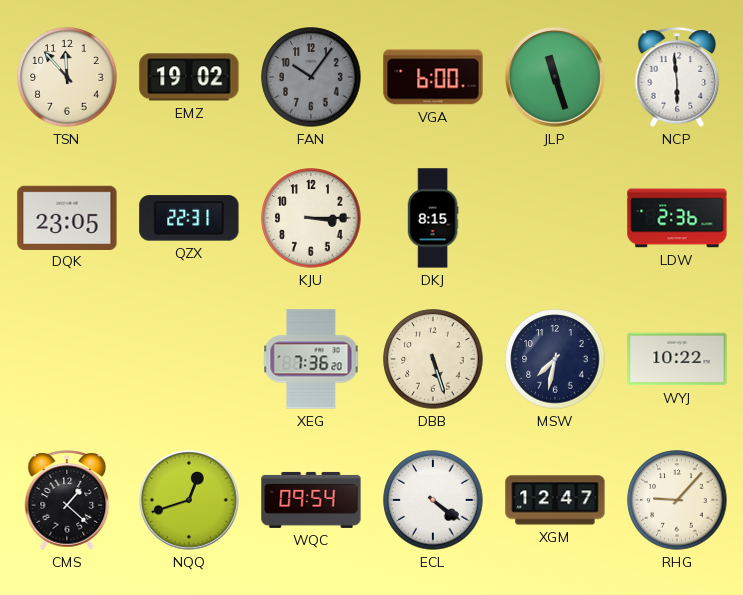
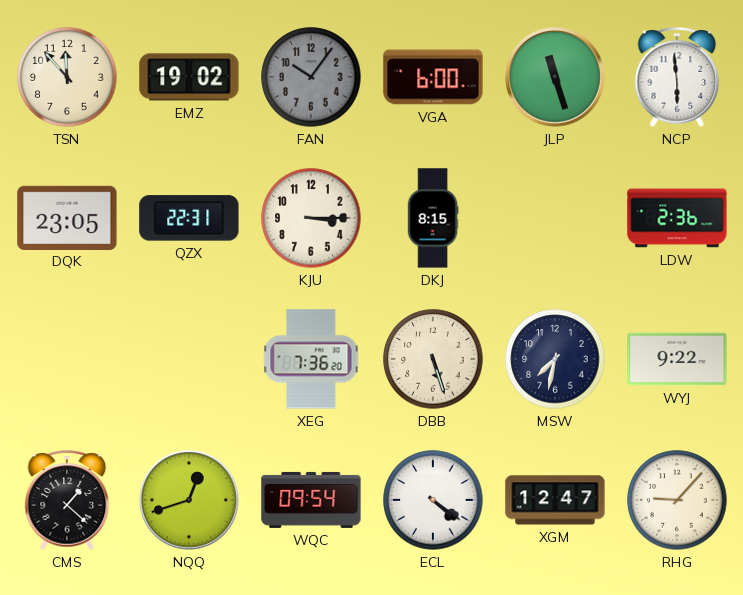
WYJ: 10:22 -> 9:22
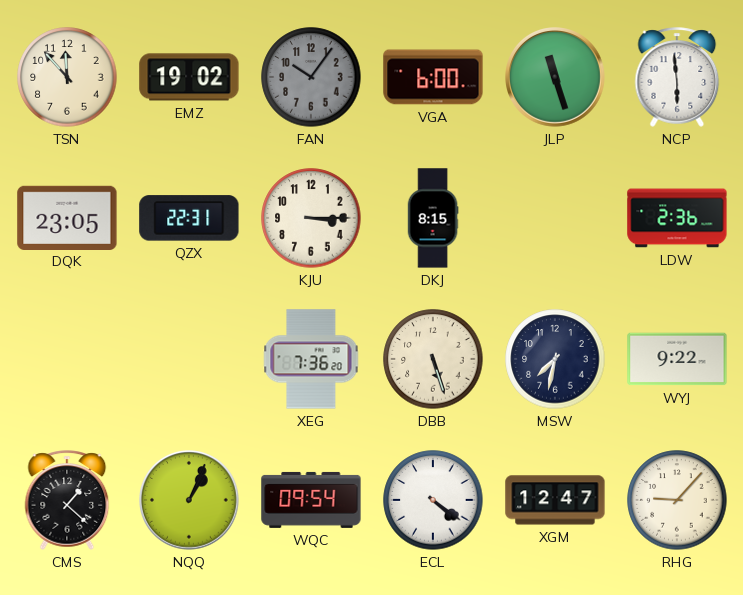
NQQ: 12:42 -> 1:04
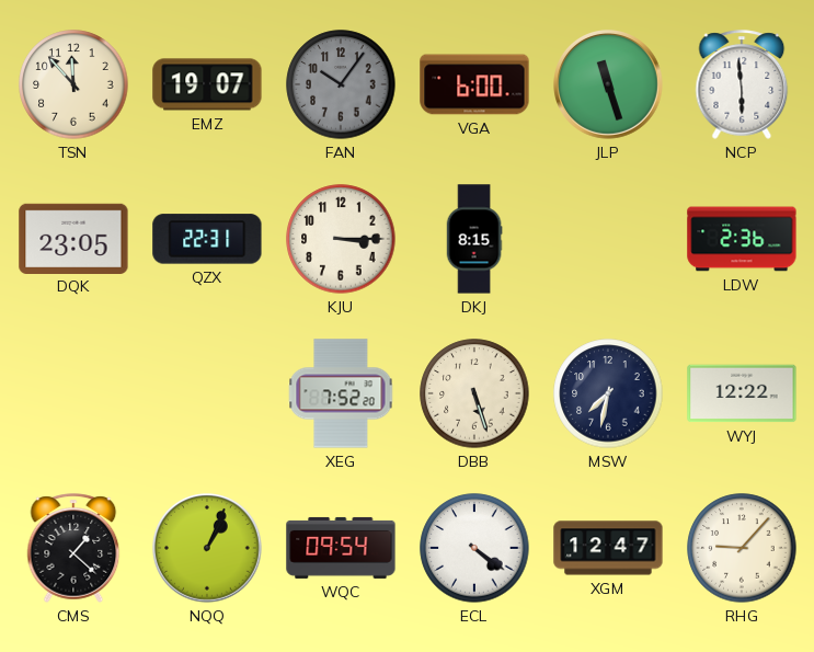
EMZ: 19:02 -> 19:07
XEG: 7:36 -> 7:52
WYJ: 9:22 -> 12:22
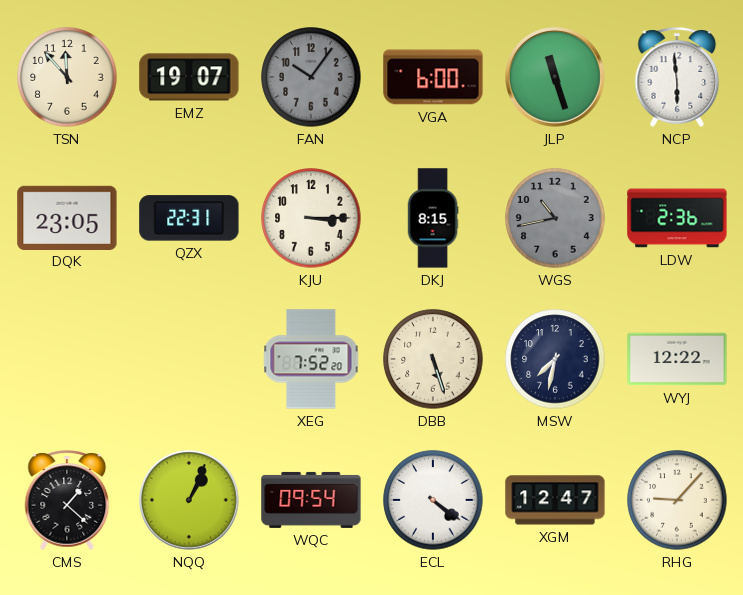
WGS: none -> 10:43
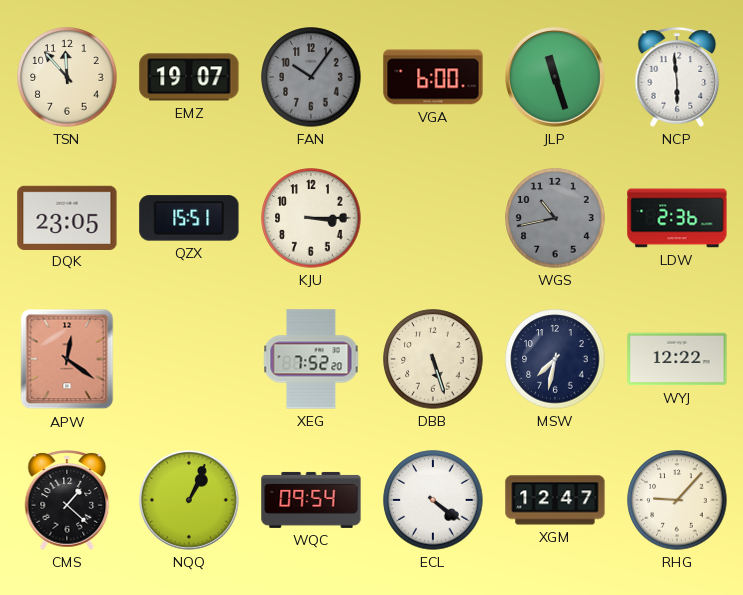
QZX: 22:31 -> 15:51
DKJ: 8:15 -> none
APW: none -> 12:21
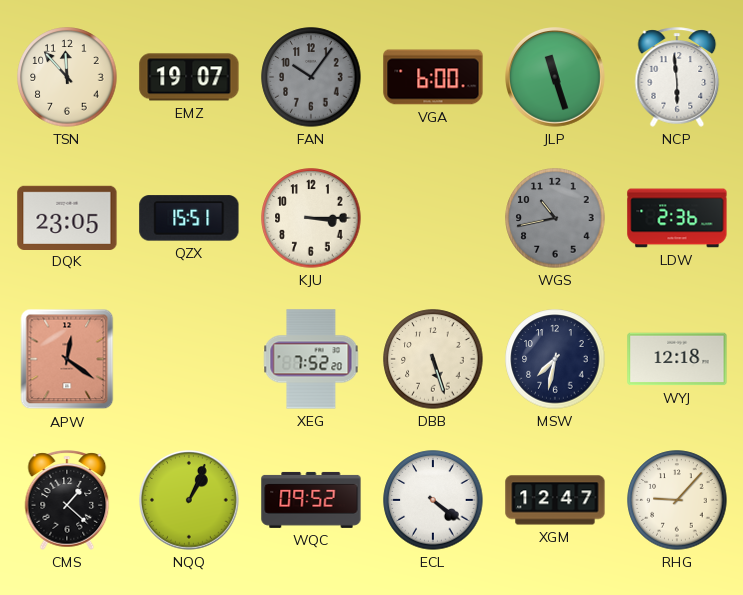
WYJ: 12:22 -> 12:18
WQC: 09:54 -> 09:52
